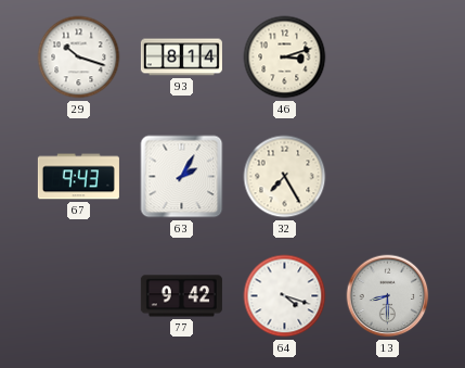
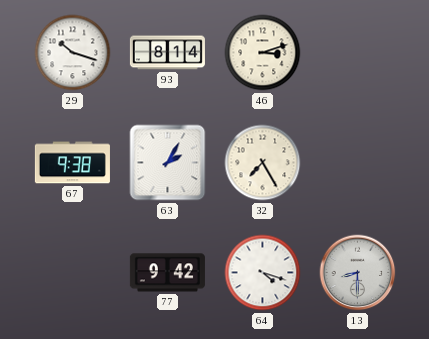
67: 9:43 -> 9:38
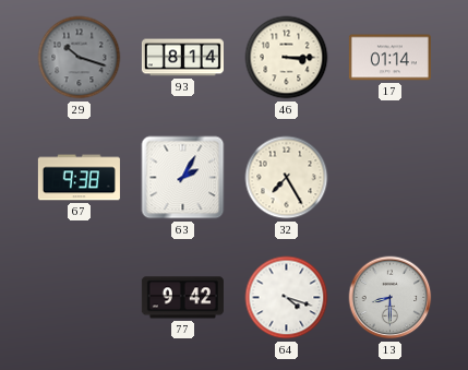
29 dial: white -> grey
46: 3:12 -> 3:15
17: none -> 01:14
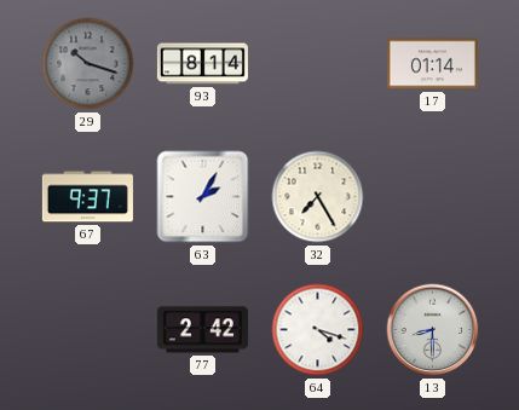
46: 3:15 -> none
67: 9:38 -> 9:37
77: 9:42 -> 2:42
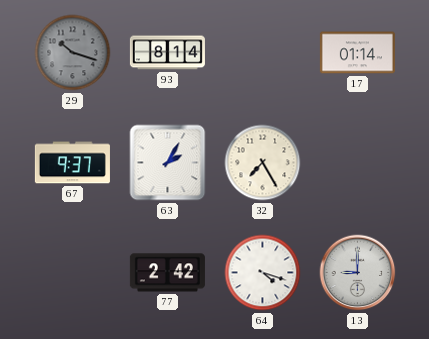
13: 8:30 -> 9:00
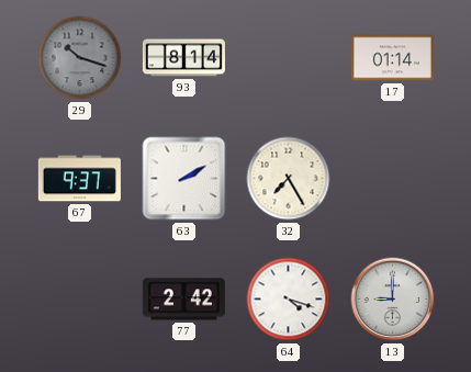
63: 2:05 -> 2:10
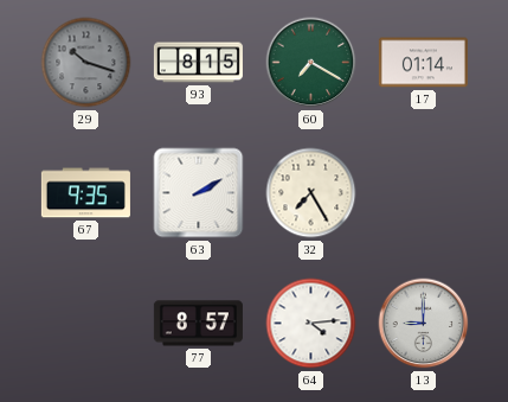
93: 8:14 -> 8:15
60: none -> 7:20
67: 9:37 -> 9:35
77: 2:42 -> 8:57
64: 4:18 -> 4:14
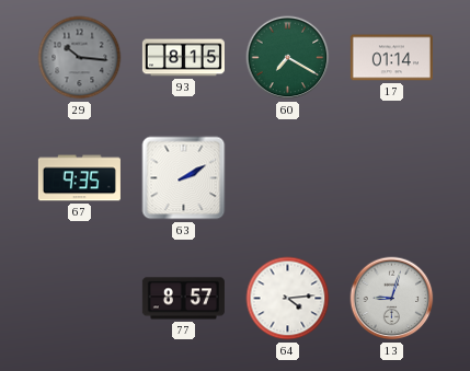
29: 10:18 -> 10:16
32: 7:25 -> none
13: 9:00 -> 9:03
